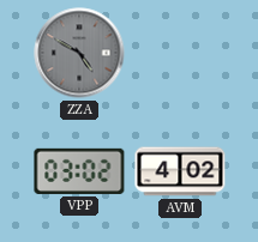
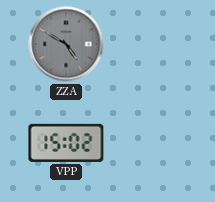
VPP: 03:02 -> 15:02
AVM: 4:02 -> none
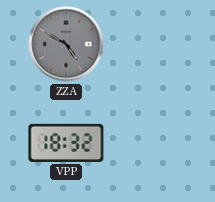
VPP: 15:02 -> 18:32
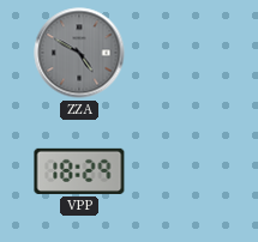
VPP: 18:32 -> 18:29
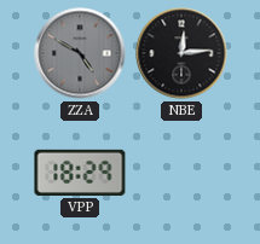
NBE: none -> 12:14
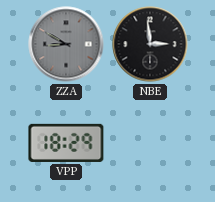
ZZA: 4:50 -> 8:50
NBE: 12:14 -> 2:59
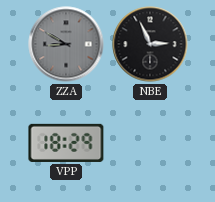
NBE: 2:59 -> 2:56
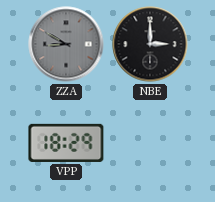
NBE: 2:56 -> 3:00
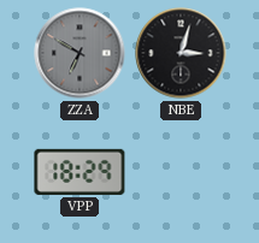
ZZA: 8:50 -> 6:50
NBE: 3:00 -> 3:03
